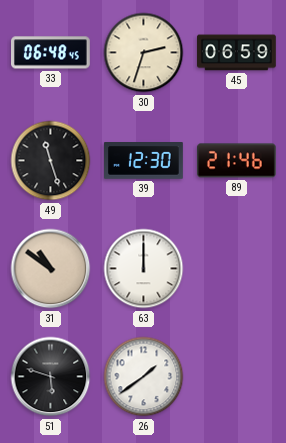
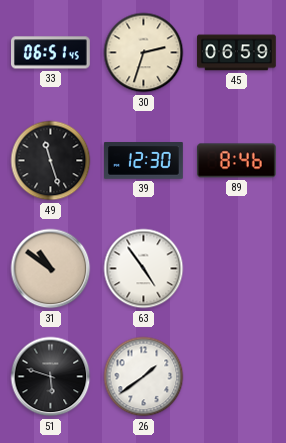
33: 06:48 -> 06:51
89: 21:46 -> 8:46
63: 12:00 -> 4:54
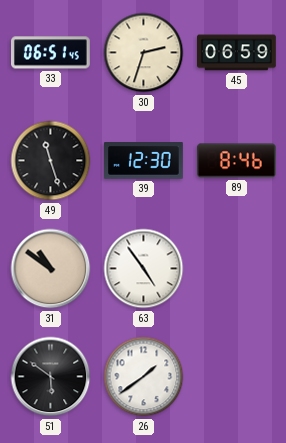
51: 5:48 -> 5:51
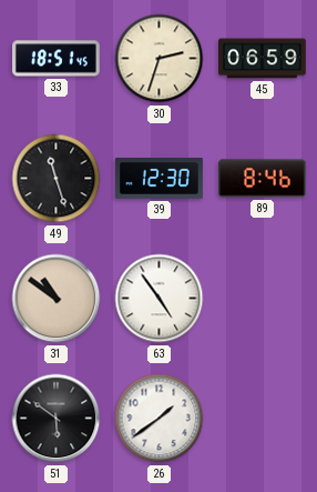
33: 06:51 -> 18:51
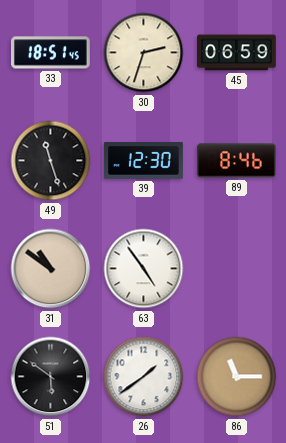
86: none -> 11:15
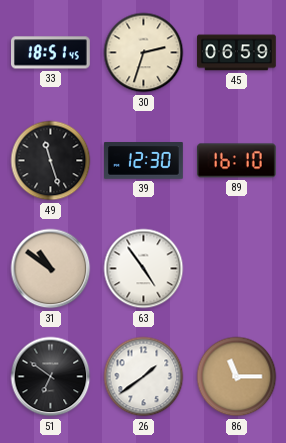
89: 8:46 -> 16:10
51: 5:51 -> 6:51
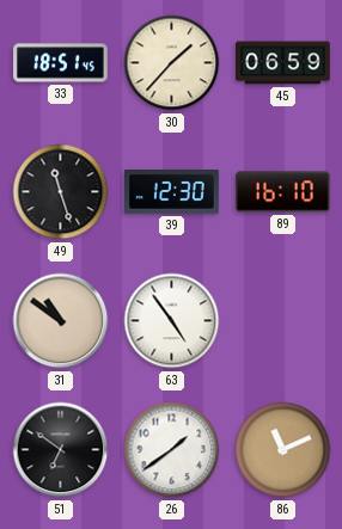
30: 2:33 -> 1:37
86: 11:15 -> 11:11
